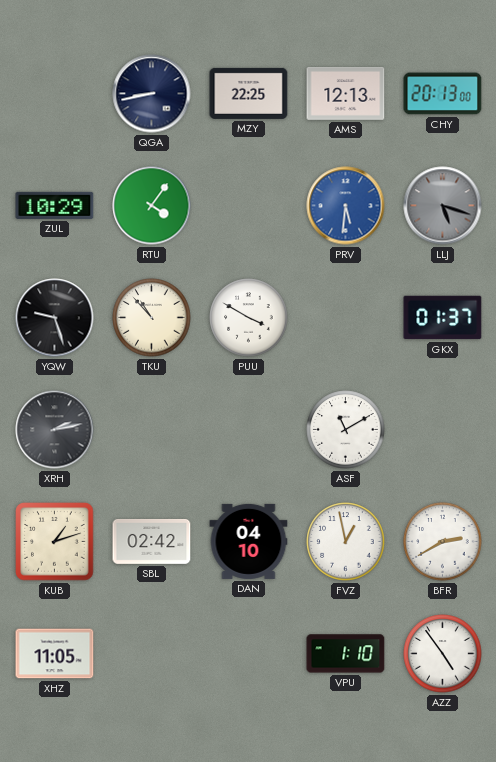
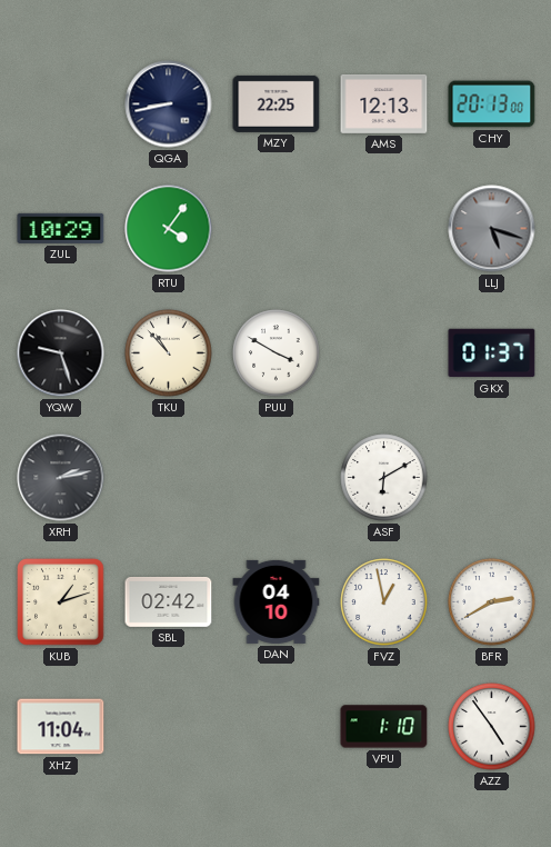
PRV: 5:31 -> none
ASF: 11:10 -> 6:10
XHZ: 11:05 -> 11:04
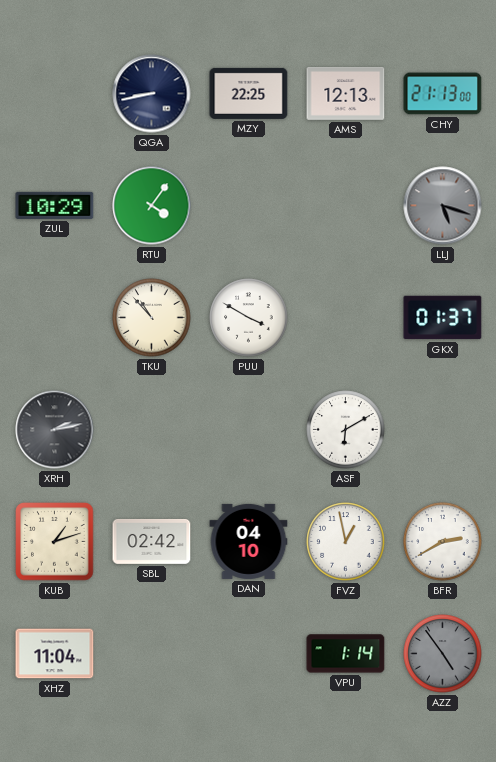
CHY: 20:13 -> 21:13
YQW: 9:27 -> none
VPU: 1:10 -> 1:14
AZZ dial: white -> grey
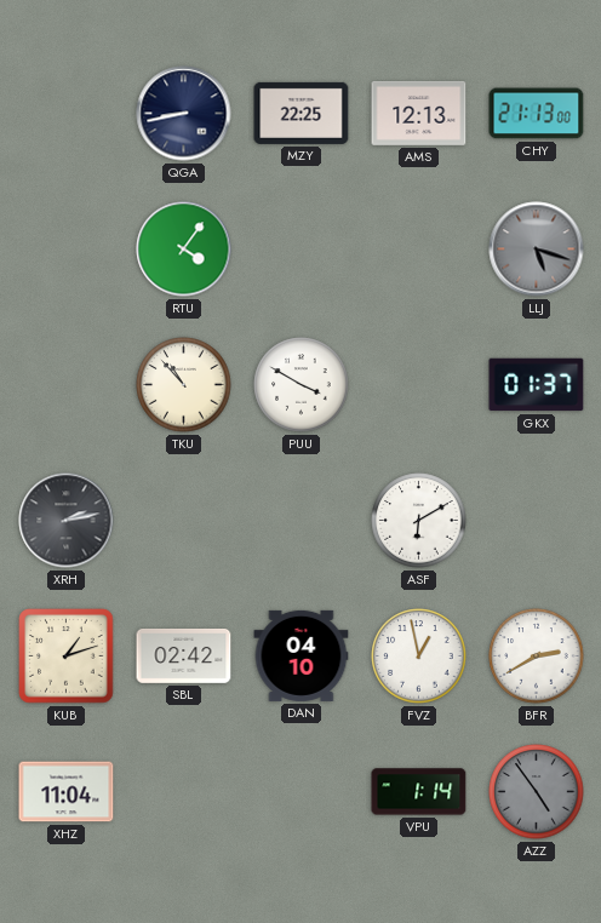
ZUL: 10:29 -> none
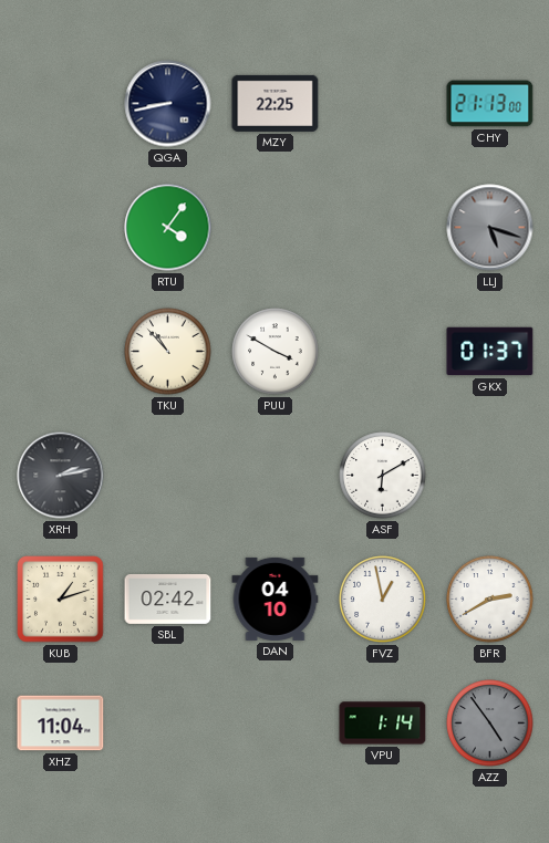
AMS: 12:13 -> none
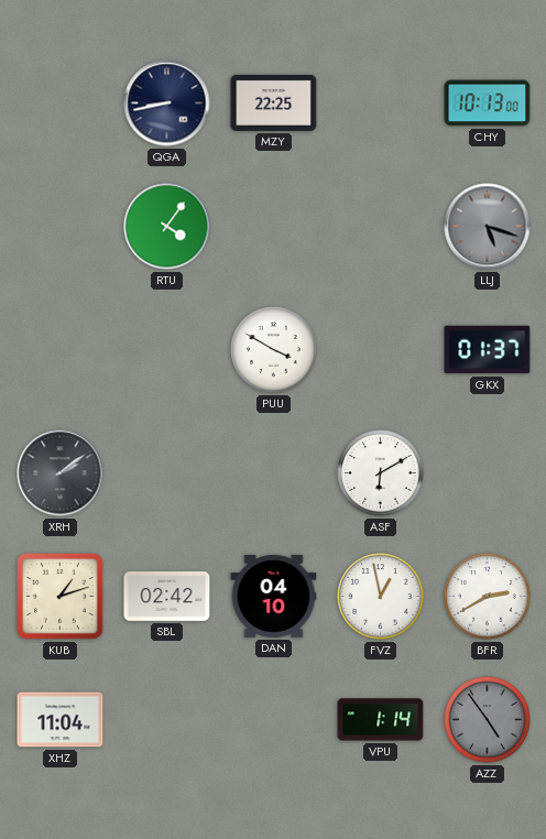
CHY: 21:13 -> 10:13
TKU: 10:53 -> none
XRH: 2:13 -> 2:09
